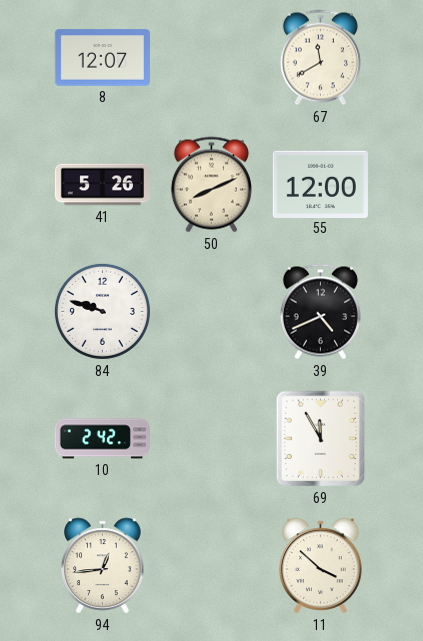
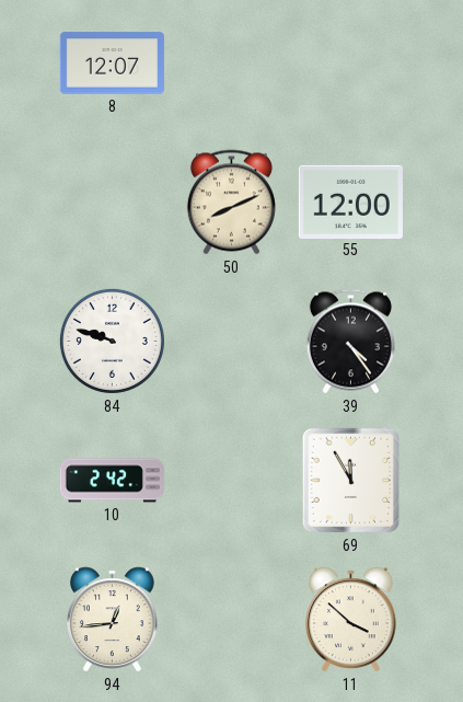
67: 11:40 -> none
41: 5:26 -> none
39: 4:41 -> 4:24
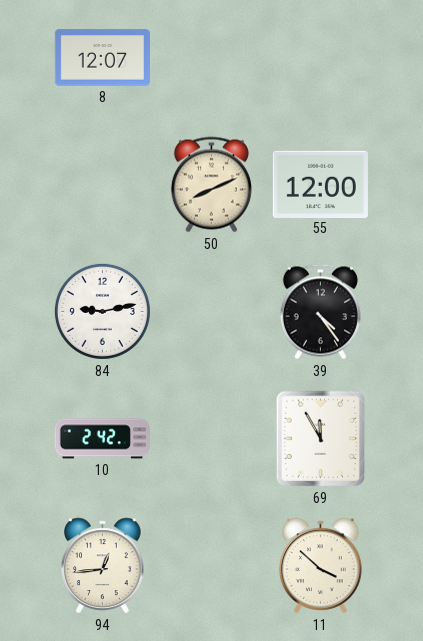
84: 9:48 -> 9:13
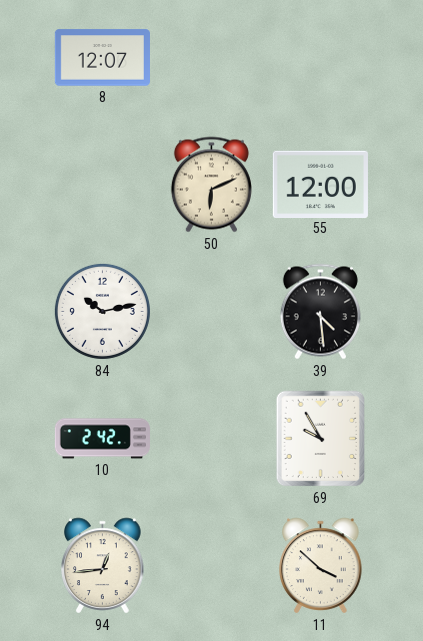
50: 8:11 -> 6:11
84: 9:13 -> 10:13
39: 4:24 -> 4:29
69: 11:55 -> 9:55
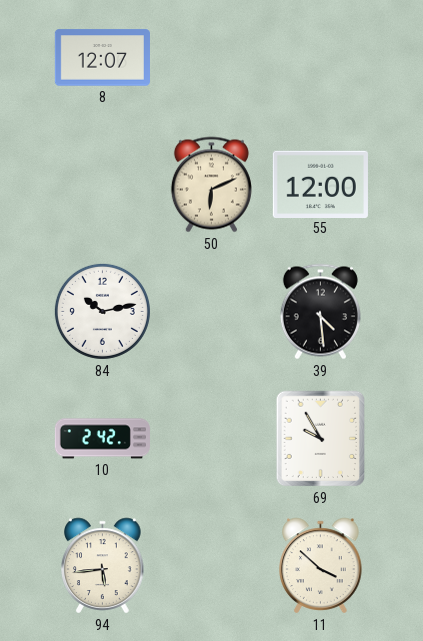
94: 12:44 -> 5:44
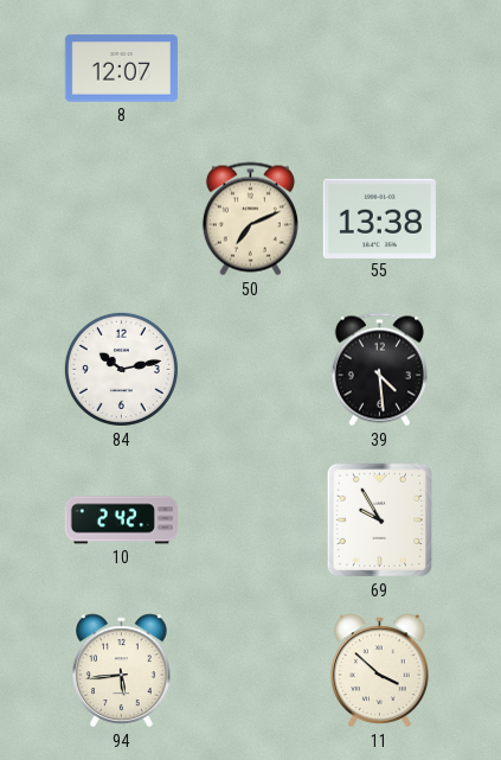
50: 6:11 -> 7:11
55: 12:00 -> 13:38
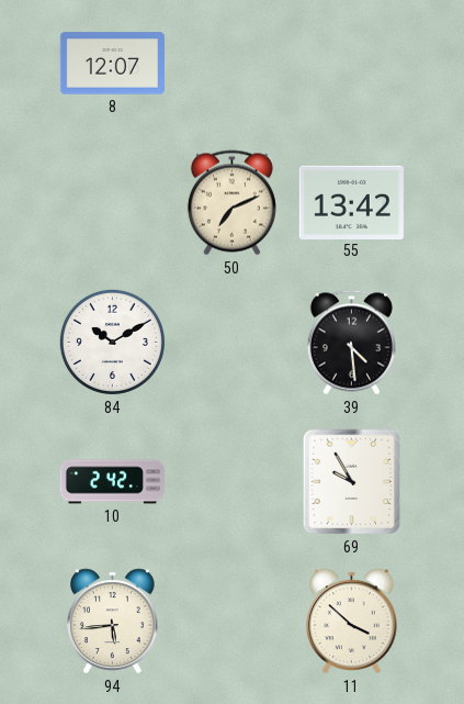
55: 13:38 -> 13:42
84: 10:13 -> 10:10
